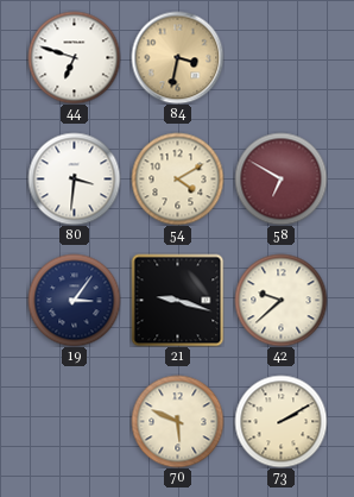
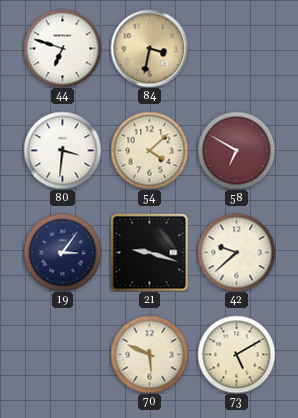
54: 4:10 -> 4:08
73: 2:10 -> 5:10
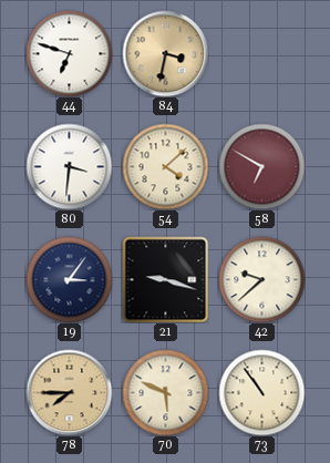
78: none -> 7:45
73: 5:10 -> 10:54
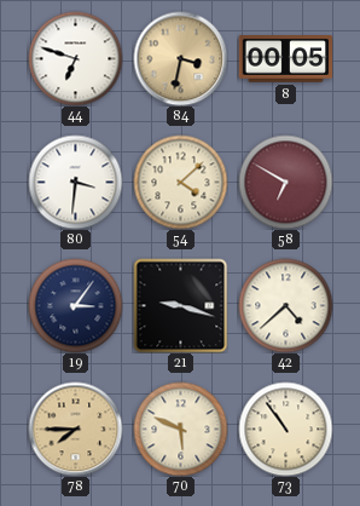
8: none -> 00:05
42: 9:38 -> 4:38
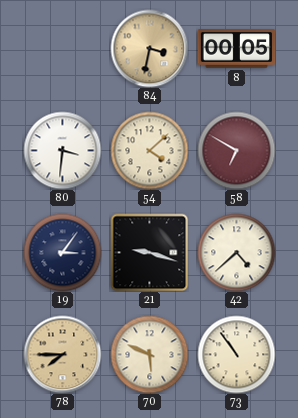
44: 6:48 -> none
